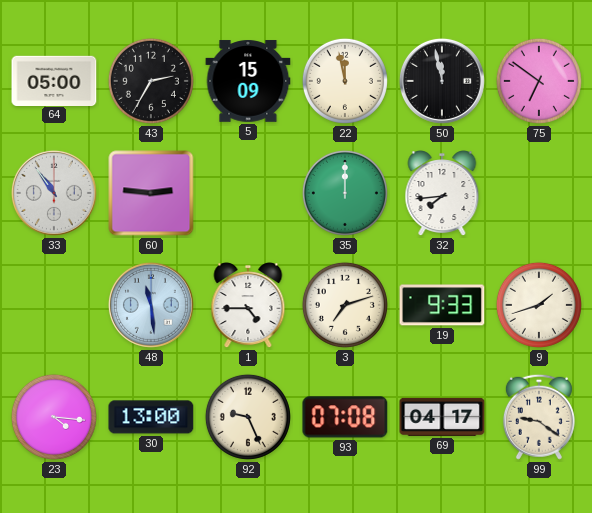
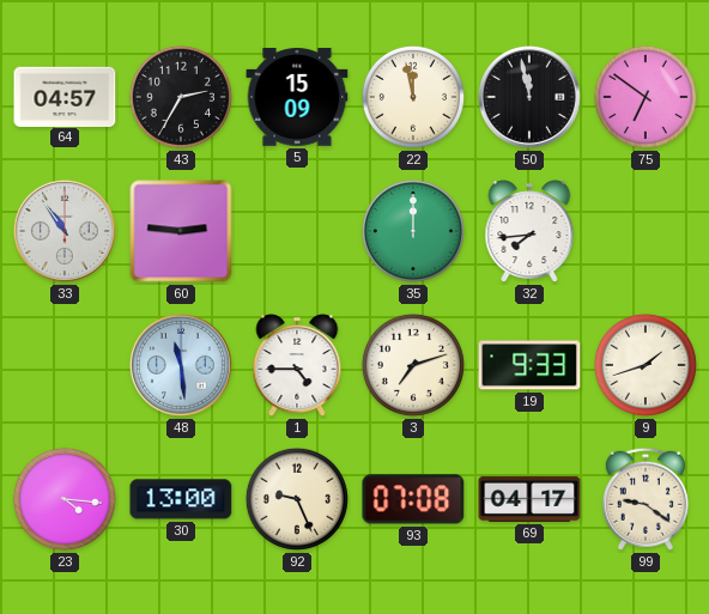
64: 05:00 -> 04:57
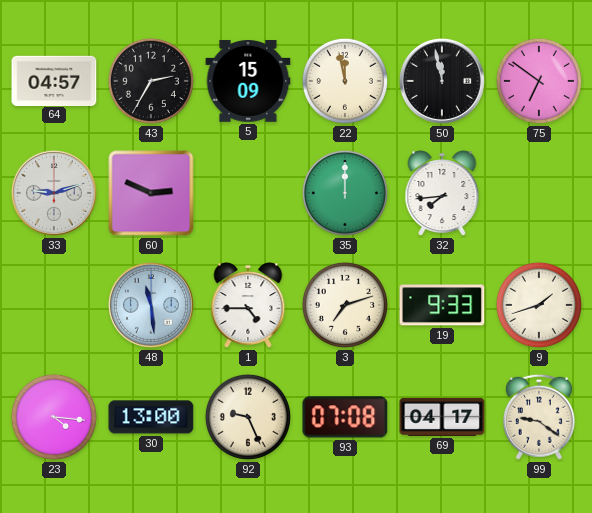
33: 10:54 -> 9:12
60: 2:46 -> 2:49
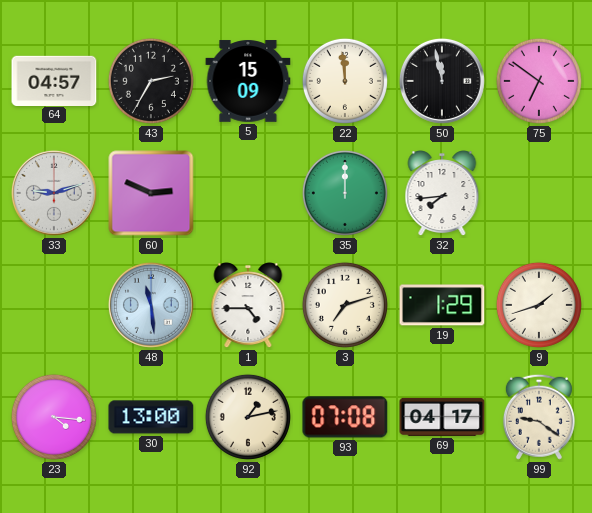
22: 11:58 -> 11:59
19: 9:33 -> 1:29
92: 9:26 -> 1:13
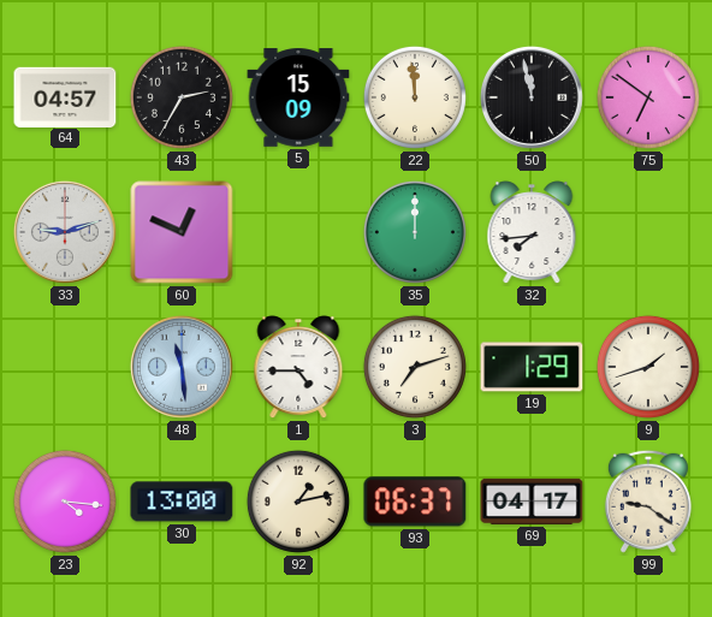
60: 2:49 -> 12:49
93: 07:08 -> 06:37
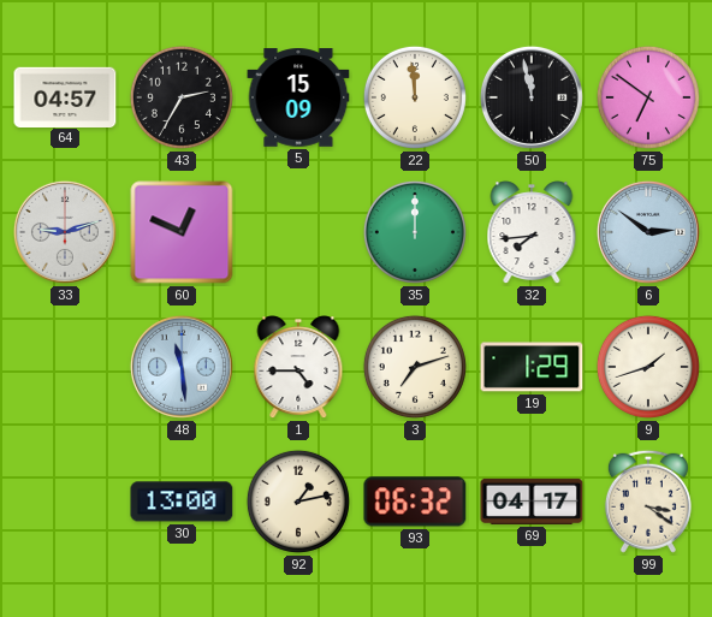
6: none -> 2:51
23: 4:16 -> none
93: 06:37 -> 06:32
99: 9:21 -> 3:21
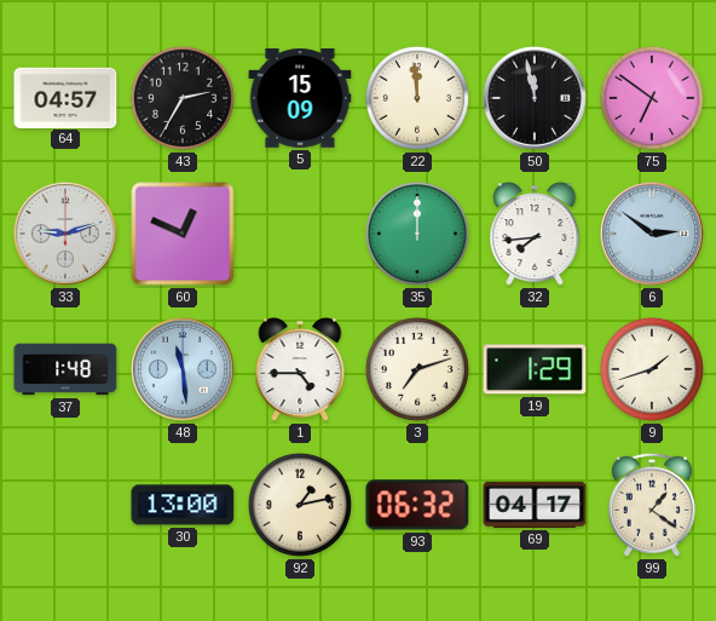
37: none -> 1:48
99: 3:21 -> 1:21
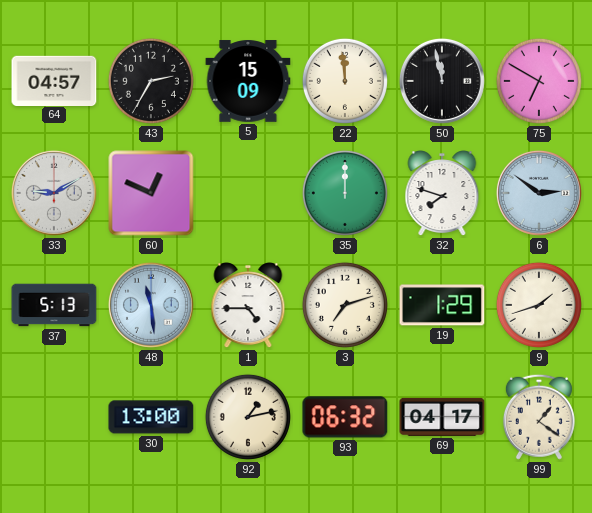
75: 6:51 -> 6:50
33: 9:12 -> 9:10
32: 7:44 -> 7:48
37: 1:48 -> 5:13
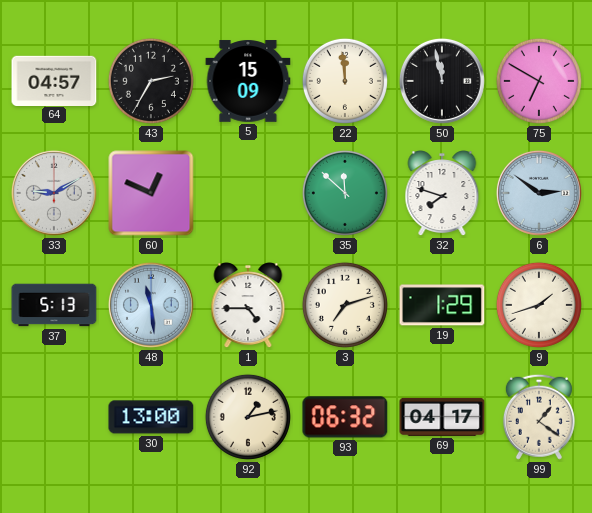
35: 12:00 -> 11:52
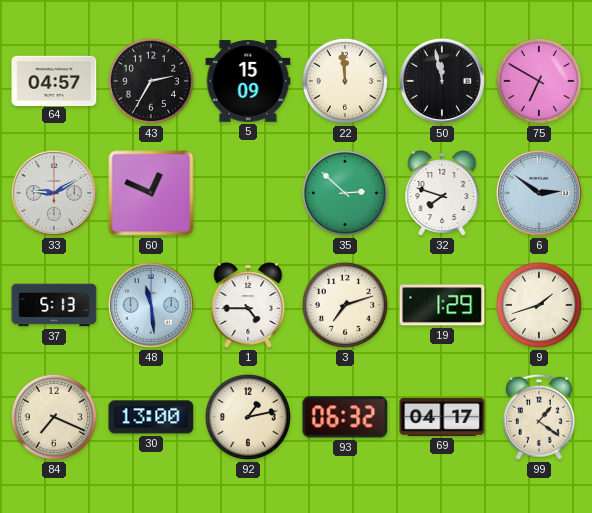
35: 11:52 -> 2:52
84: none -> 7:19
